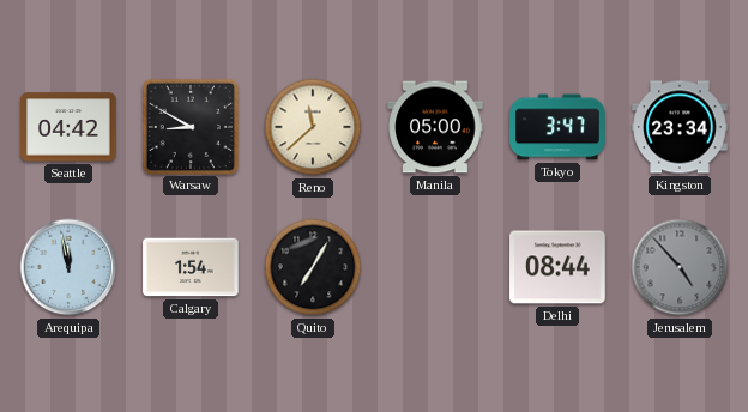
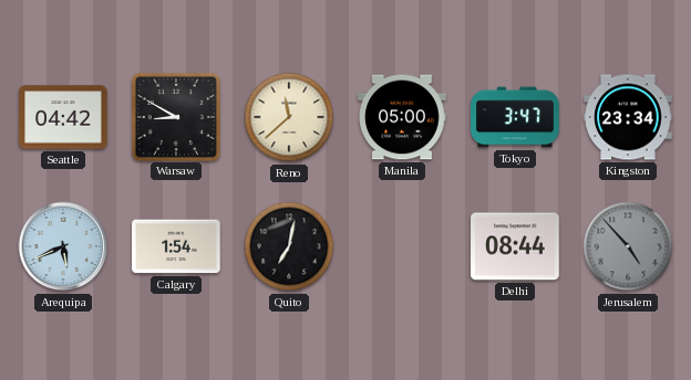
Arequipa: 11:58 -> 5:41
Quito: 7:05 -> 7:02
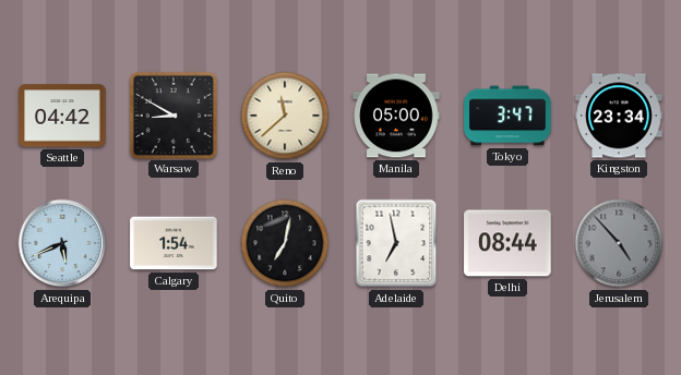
Adelaide: none -> 6:58
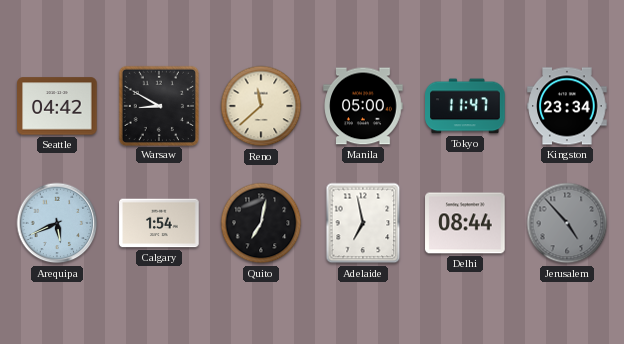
Tokyo: 3:47 -> 11:47
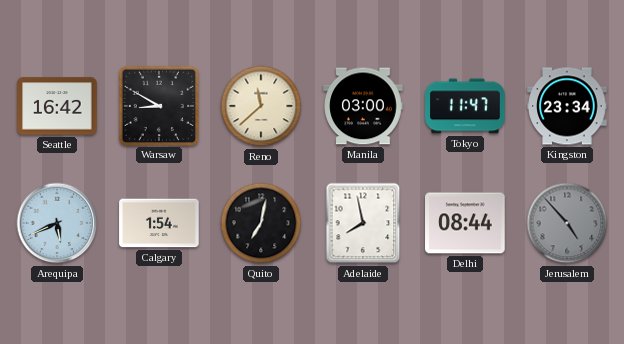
Seattle: 04:42 -> 16:42
Manila: 05:00 -> 03:00
Adelaide: 6:58 -> 7:58
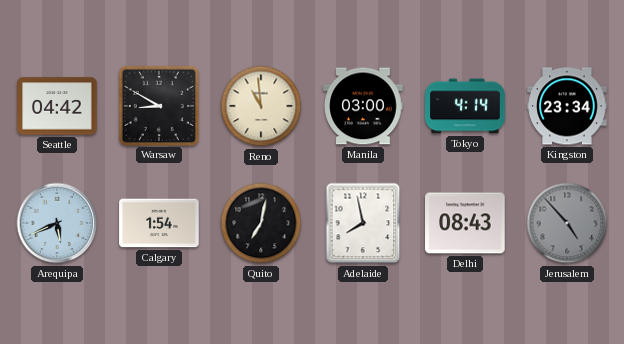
Seattle: 16:42 -> 04:42
Reno: 11:38 -> 10:59
Tokyo: 11:47 -> 4:14
Delhi: 08:44 -> 08:43
